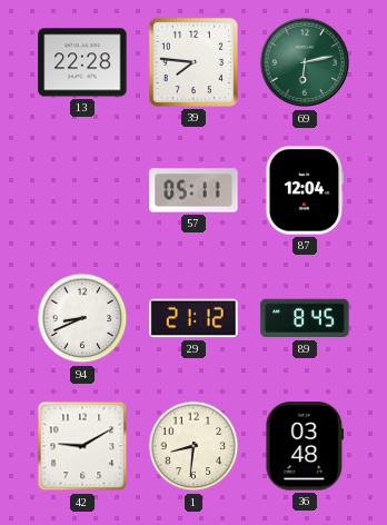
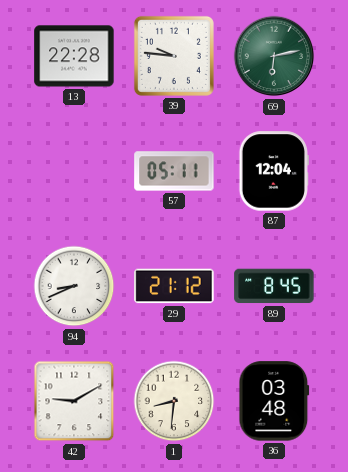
39: 7:46 -> 9:46
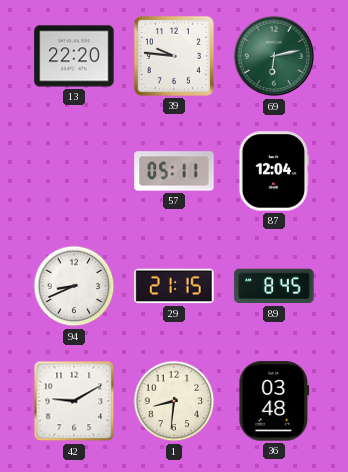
13: 22:28 -> 22:20
29: 21:12 -> 21:15
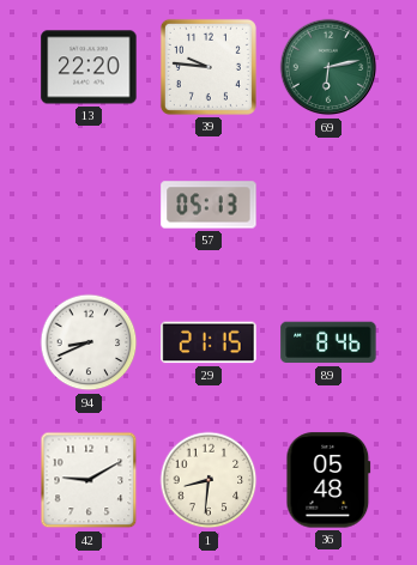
57: 05:11 -> 05:13
87: 12:04 -> none
89: 8:45 -> 8:46
36: 03:48 -> 05:48
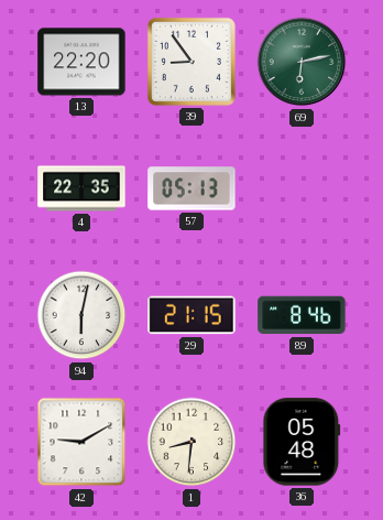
39: 9:46 -> 8:54
4: none -> 22:35
94: 8:41 -> 6:02
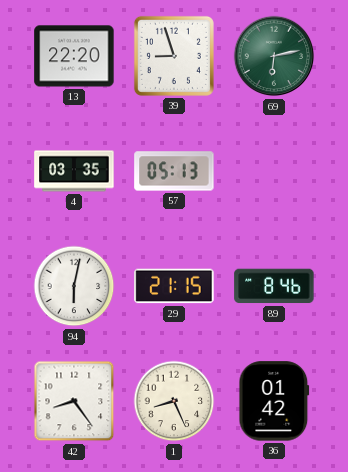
39: 8:54 -> 8:57
4: 22:35 -> 03:35
42: 9:10 -> 8:24
1: 8:31 -> 8:26
36: 05:48 -> 01:42
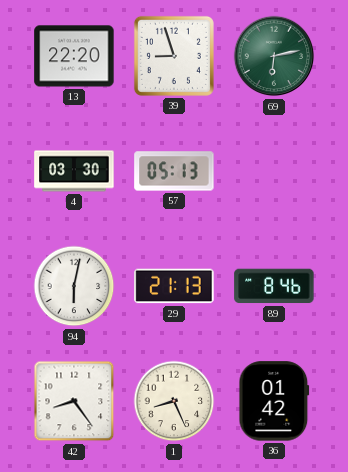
4: 03:35 -> 03:30
29: 21:15 -> 21:13
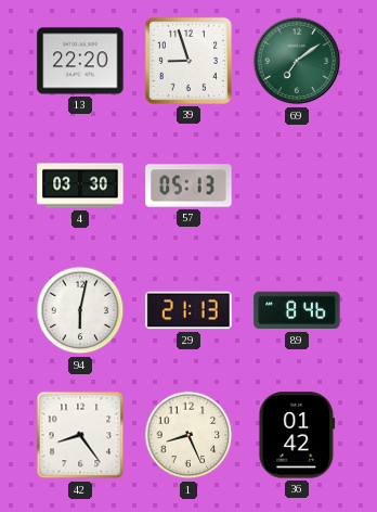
69: 6:13 -> 7:09
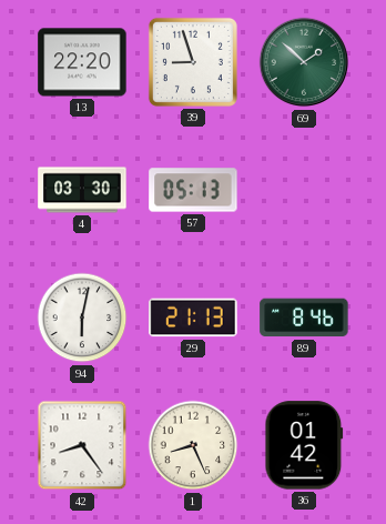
69: 7:09 -> 1:52
